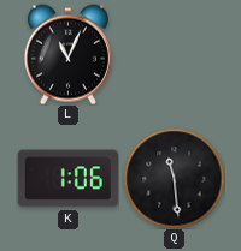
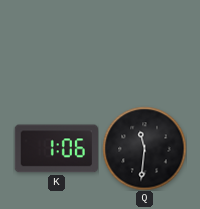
L: 11:04 -> none
Q: 11:29 -> 11:31
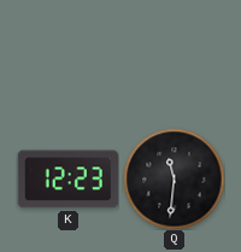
K: 1:06 -> 12:23
